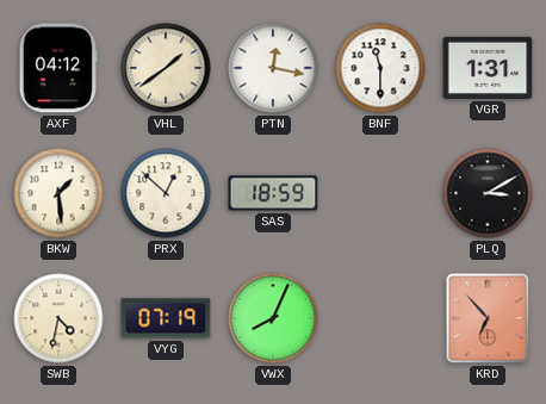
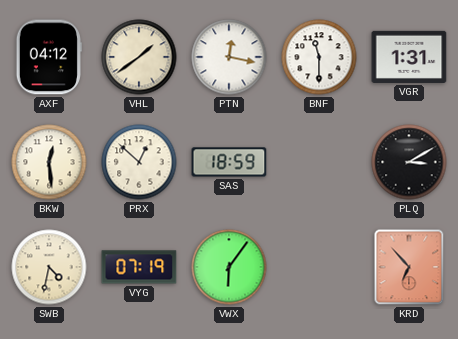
BKW: 1:29 -> 12:29
VWX: 8:04 -> 6:06
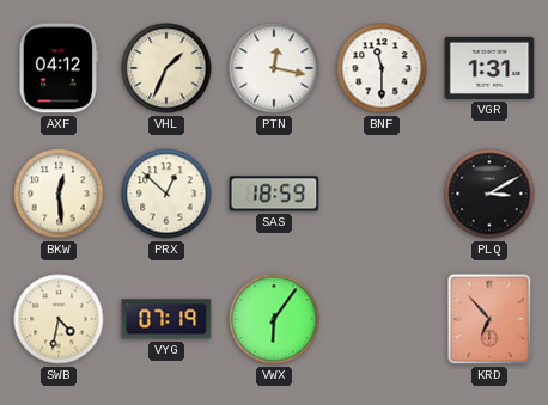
VHL: 1:39 -> 1:34
